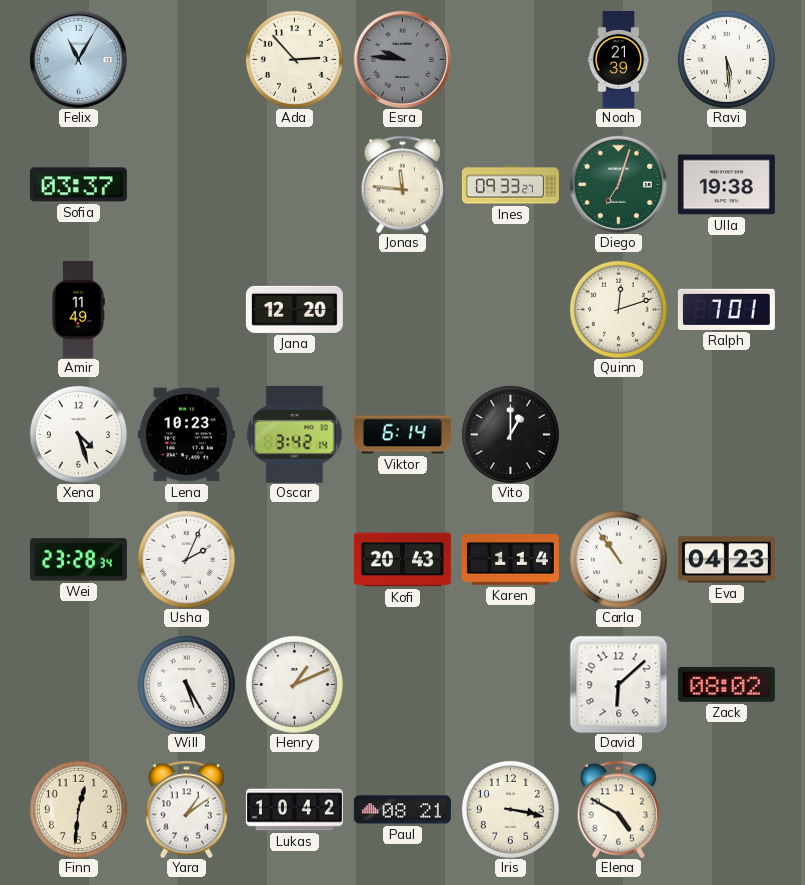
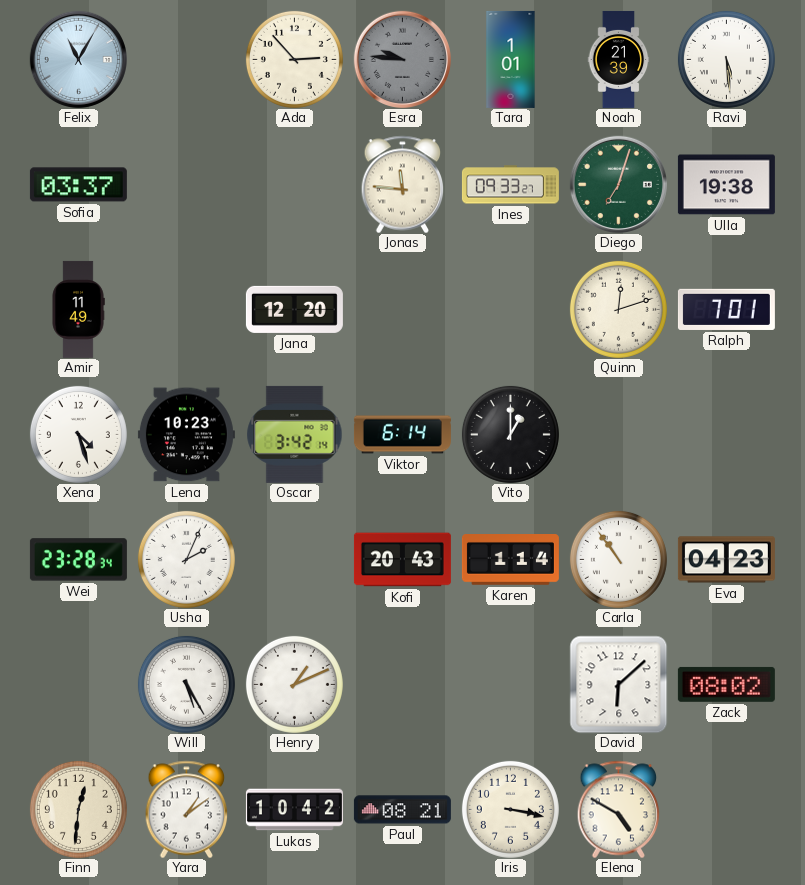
Tara: none -> 1:01
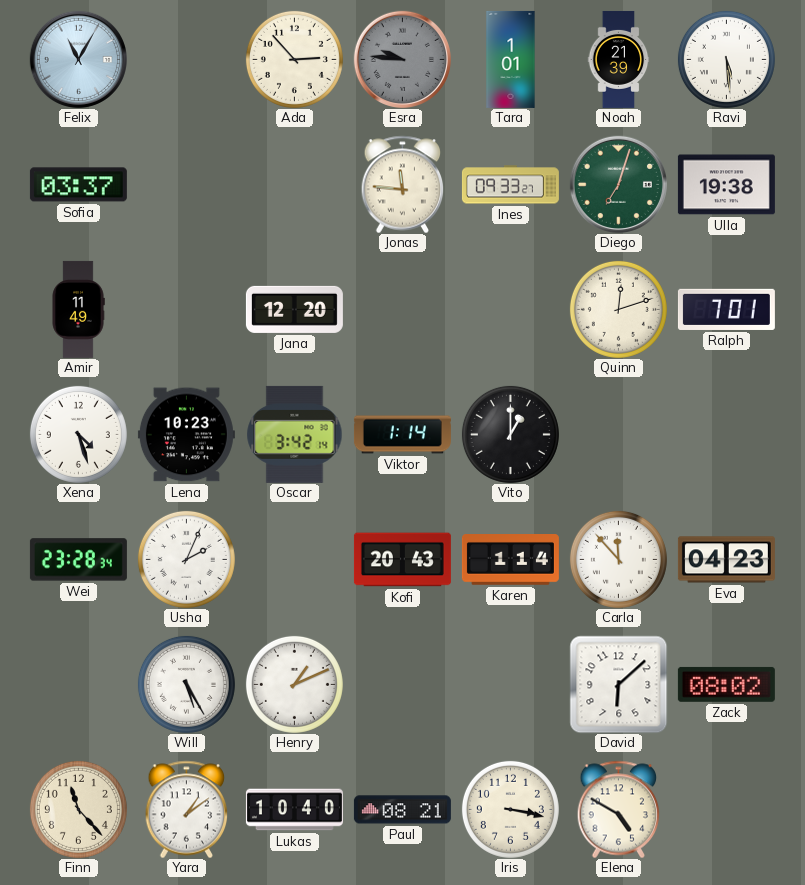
Viktor: 6:14 -> 1:14
Carla: 10:54 -> 11:53
Finn: 12:31 -> 11:23
Lukas: 10:42 -> 10:40
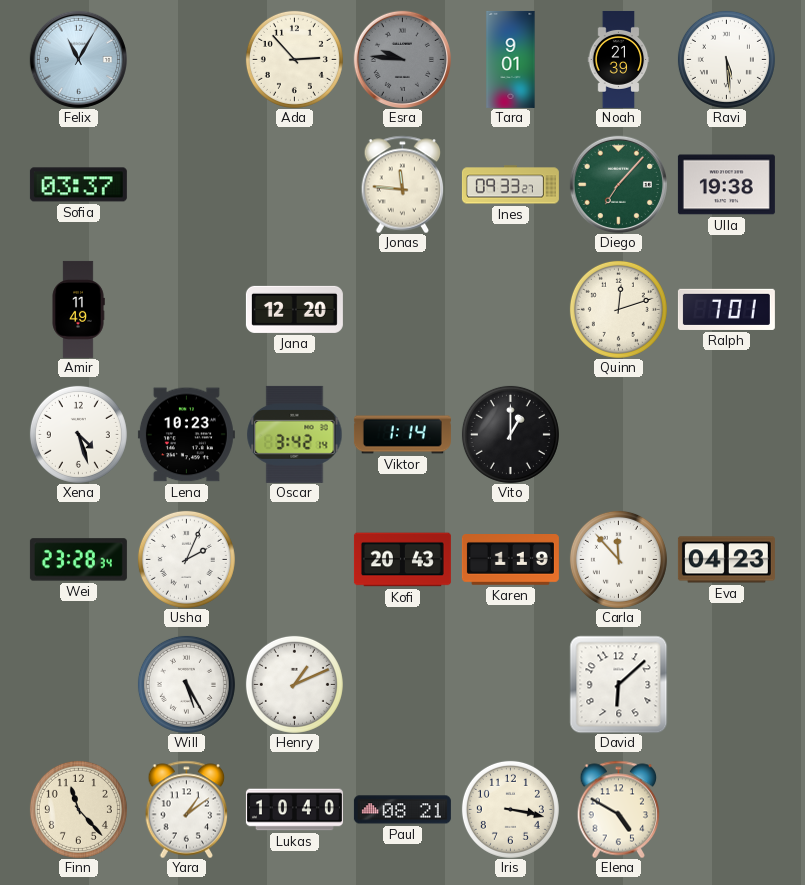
Tara: 1:01 -> 9:01
Diego: 7:03 -> 7:07
Karen: 1:14 -> 1:19
Zack: 08:02 -> none
